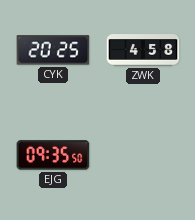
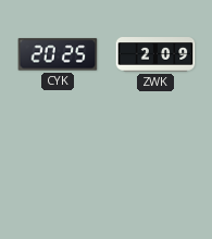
ZWK: 4:58 -> 2:09
EJG: 09:35 -> none
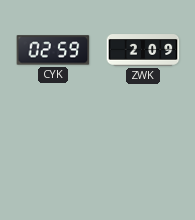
CYK: 20:25 -> 02:59
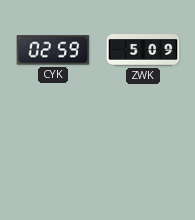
ZWK: 2:09 -> 5:09
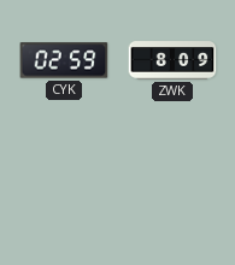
ZWK: 5:09 -> 8:09
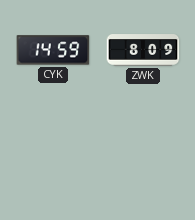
CYK: 02:59 -> 14:59
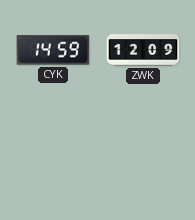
ZWK: 8:09 -> 12:09
